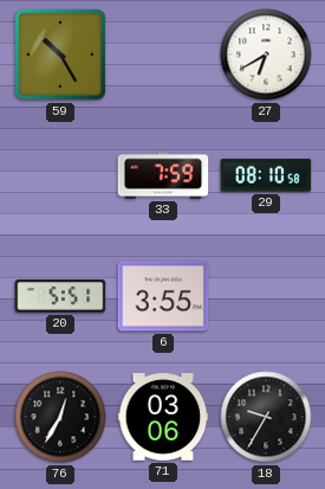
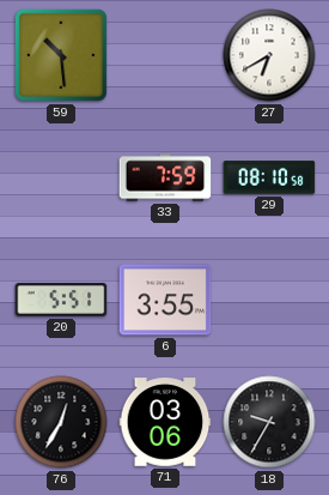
59: 10:25 -> 10:29
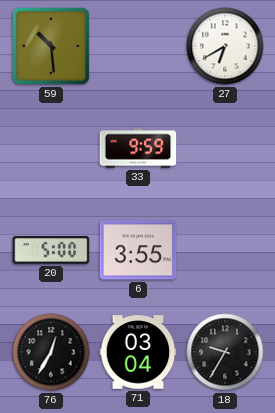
33: 7:59 -> 9:59
29: 08:10 -> none
20: 5:51 -> 5:00
71: 03:06 -> 03:04
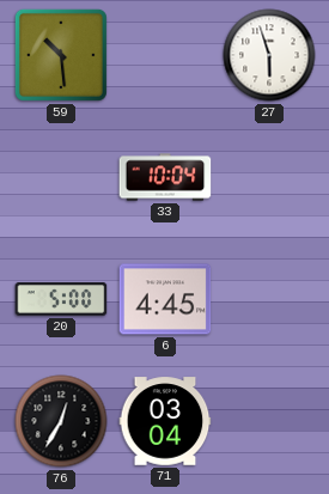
27: 6:40 -> 5:57
33: 9:59 -> 10:04
6: 3:55 -> 4:45
18: 9:35 -> none
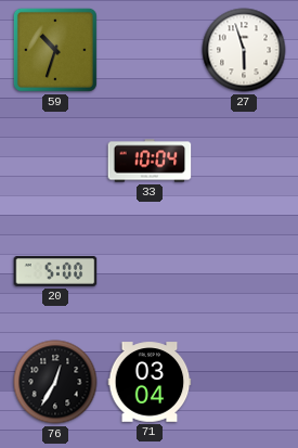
59: 10:29 -> 10:33
6: 4:45 -> none
